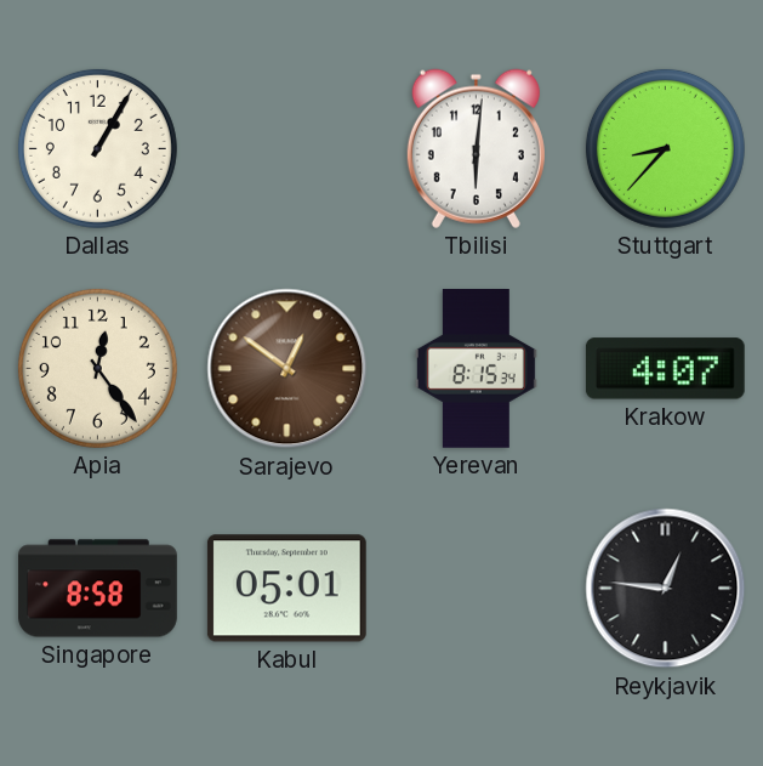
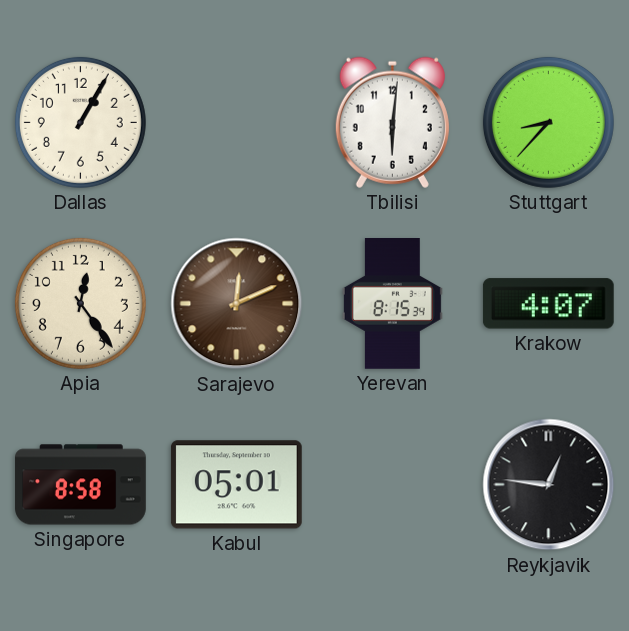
Sarajevo: 12:51 -> 12:11
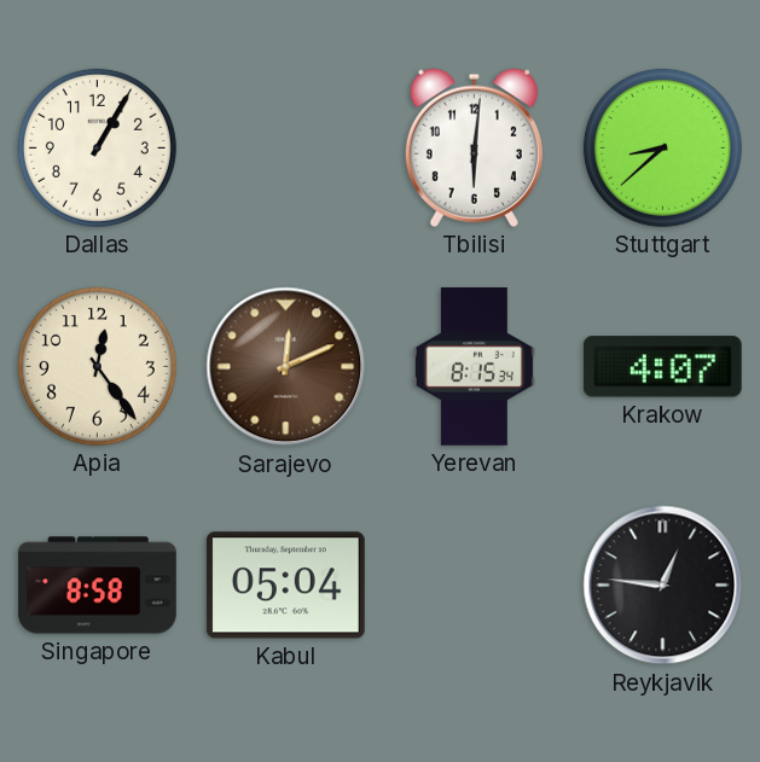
Stuttgart: 8:37 -> 8:38
Kabul: 05:01 -> 05:04
